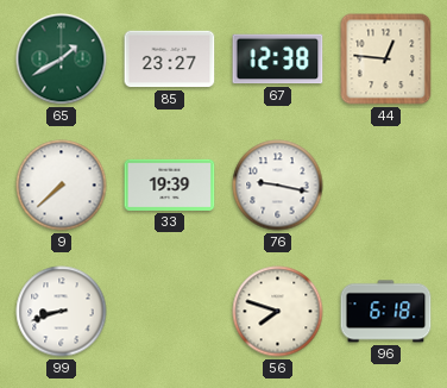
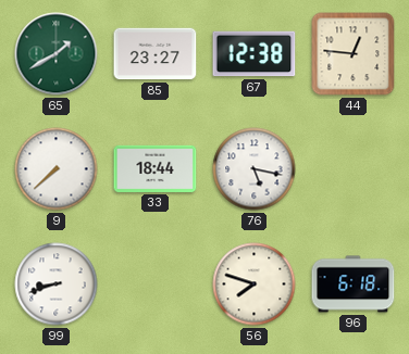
33: 19:39 -> 18:44
76: 9:17 -> 5:17
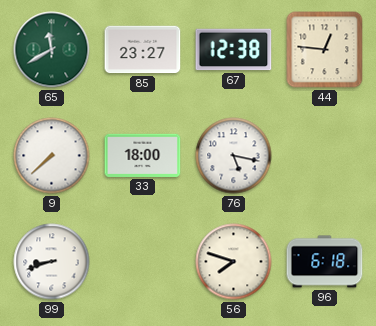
65: 1:40 -> 11:40
33: 18:44 -> 18:00
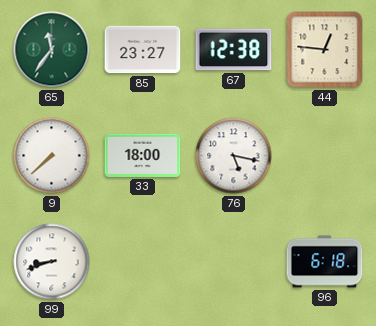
65: 11:40 -> 11:36
56: 7:48 -> none
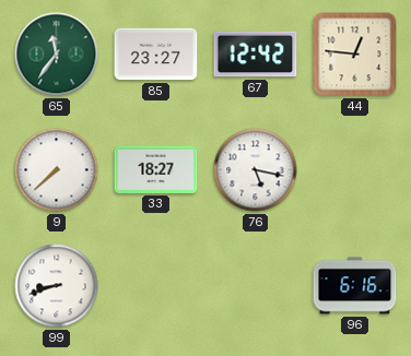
67: 12:38 -> 12:42
33: 18:00 -> 18:27
96: 6:18 -> 6:16
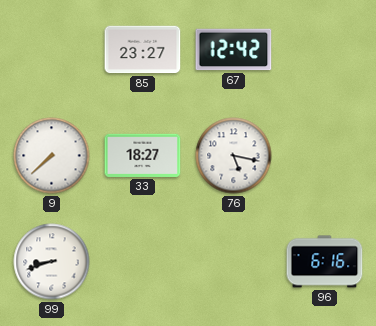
65: 11:36 -> none
44: 12:46 -> none
